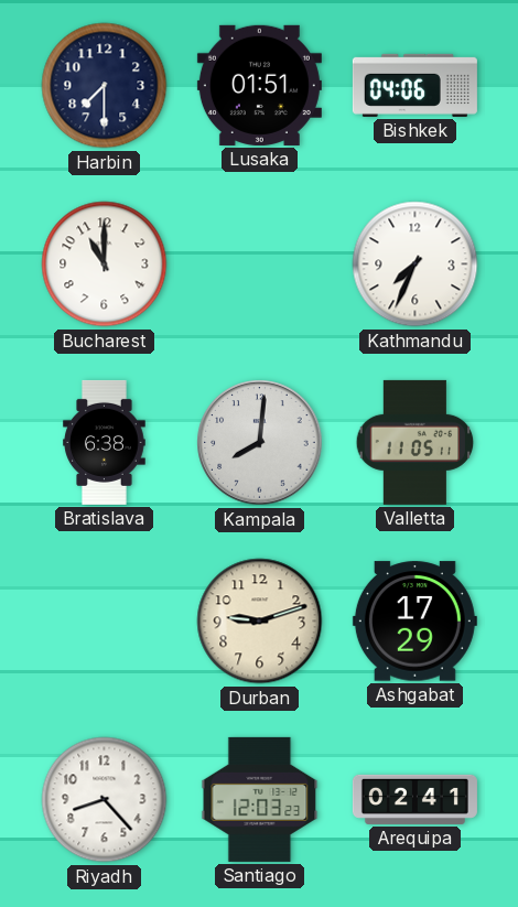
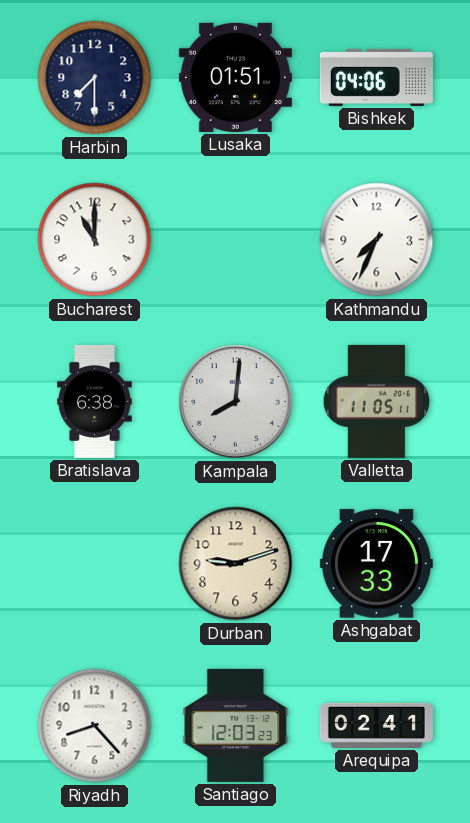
Ashgabat: 17:29 -> 17:33
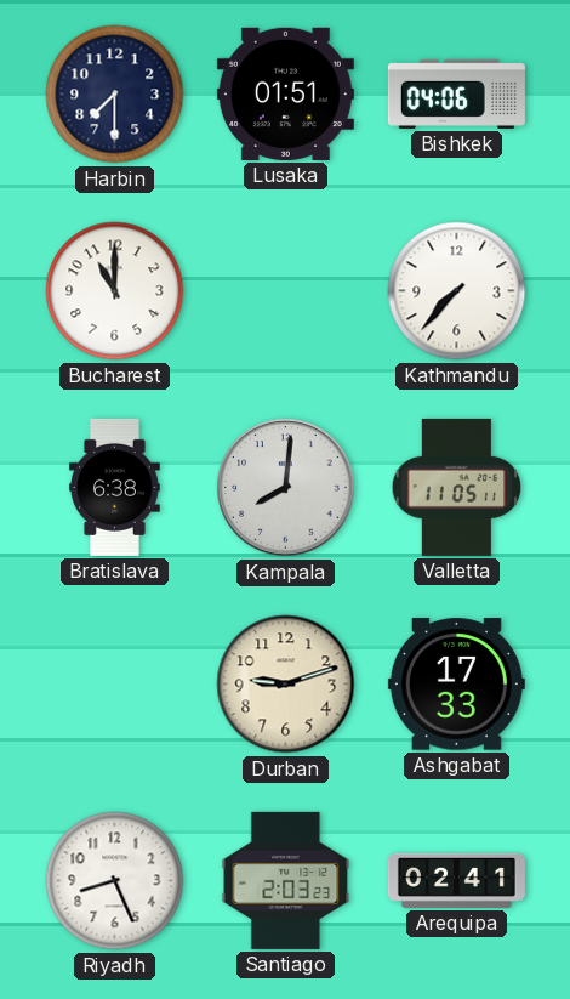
Kathmandu: 7:34 -> 7:37
Riyadh: 8:23 -> 8:26
Santiago: 12:03 -> 2:03
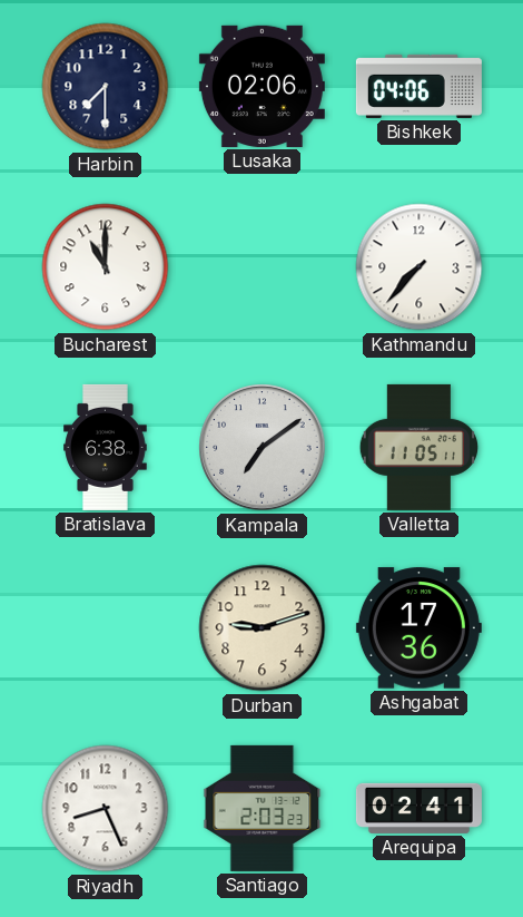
Lusaka: 01:51 -> 02:06
Kampala: 8:01 -> 7:09
Ashgabat: 17:33 -> 17:36
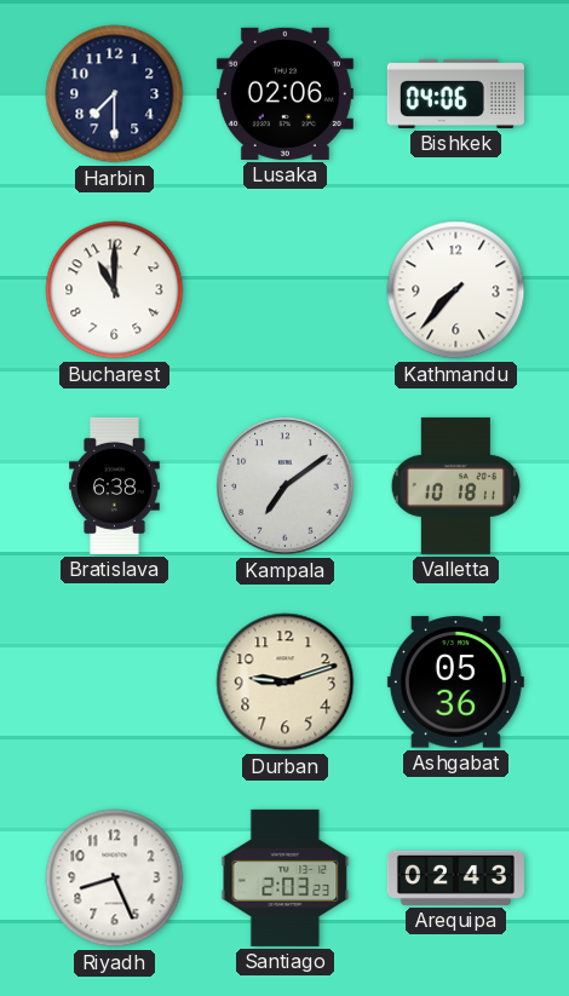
Valletta: 11:05 -> 10:18
Ashgabat: 17:36 -> 05:36
Arequipa: 02:41 -> 02:43
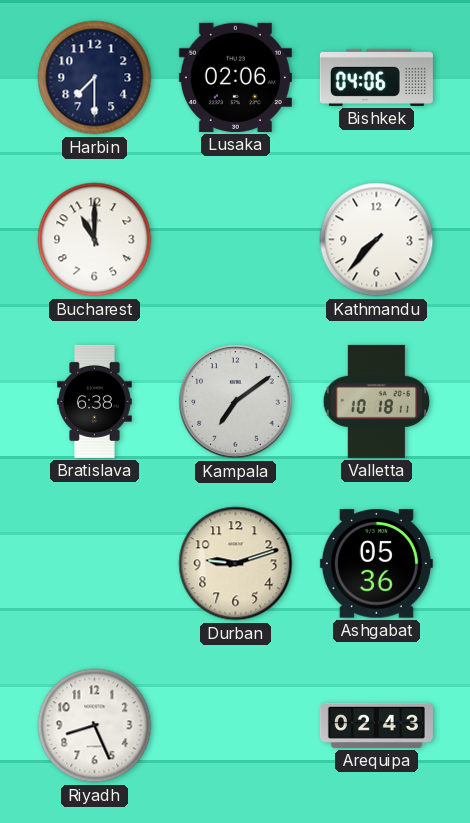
Santiago: 2:03 -> none
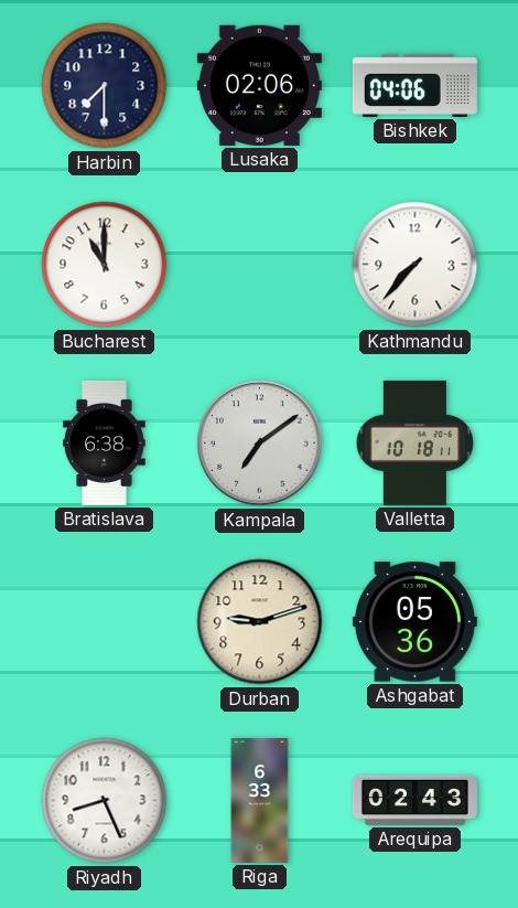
Riga: none -> 6:33
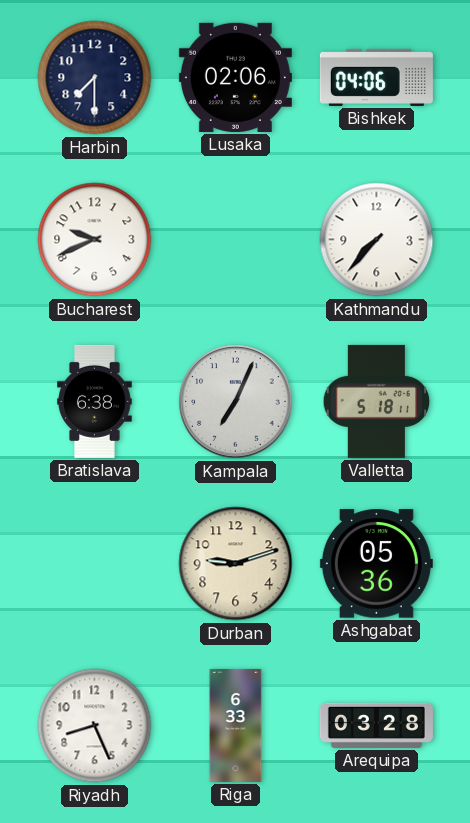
Bucharest: 11:00 -> 9:41
Kampala: 7:09 -> 7:04
Valletta: 10:18 -> 5:18
Arequipa: 02:43 -> 03:28
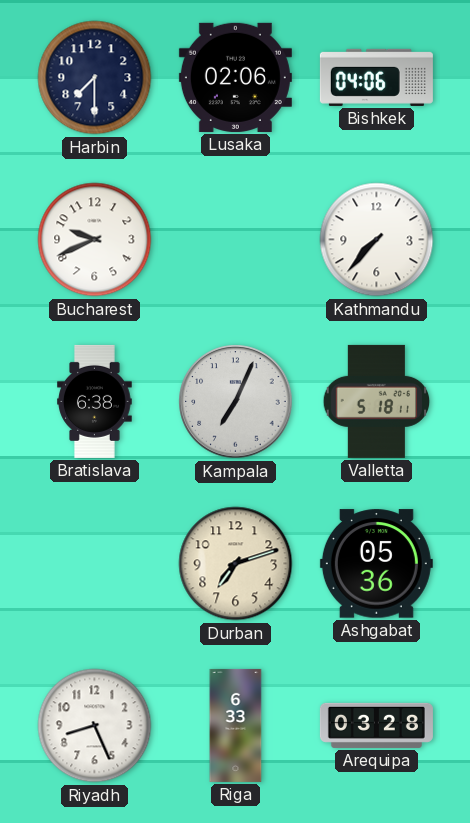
Durban: 9:12 -> 7:12
